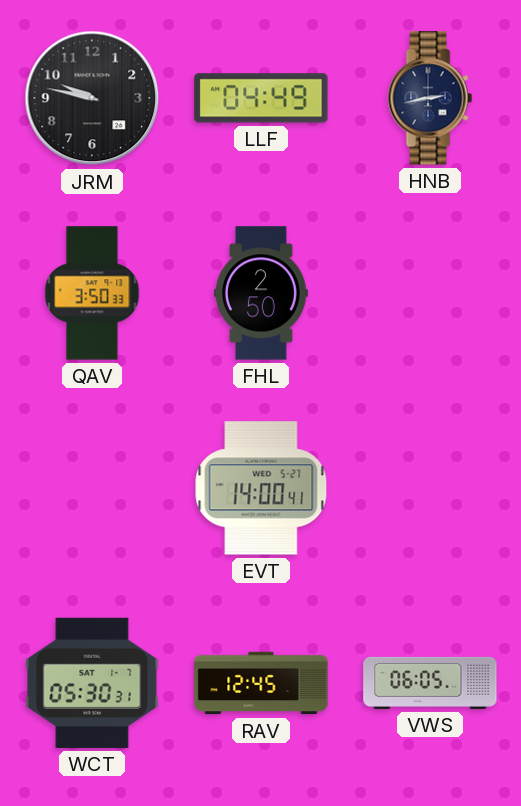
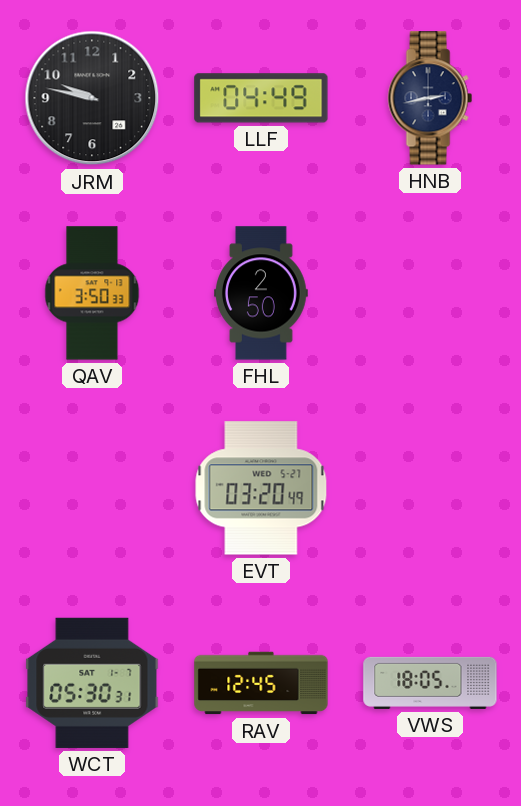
EVT: 14:00 -> 03:20
VWS: 06:05 -> 18:05
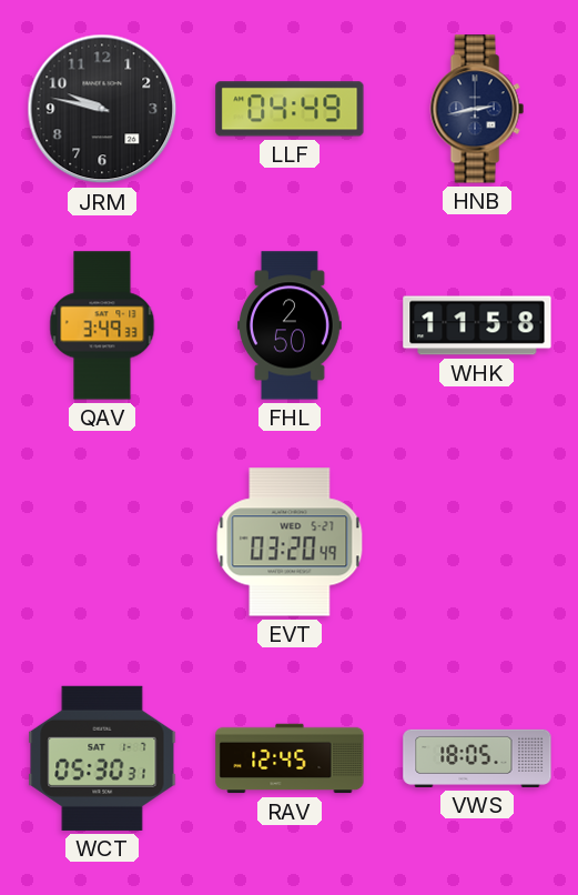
QAV: 3:50 -> 3:49
WHK: none -> 11:58
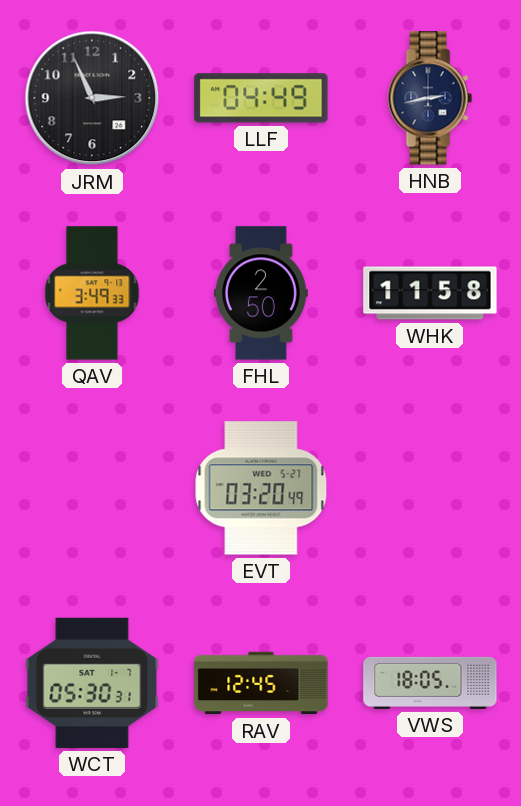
JRM: 9:47 -> 2:56
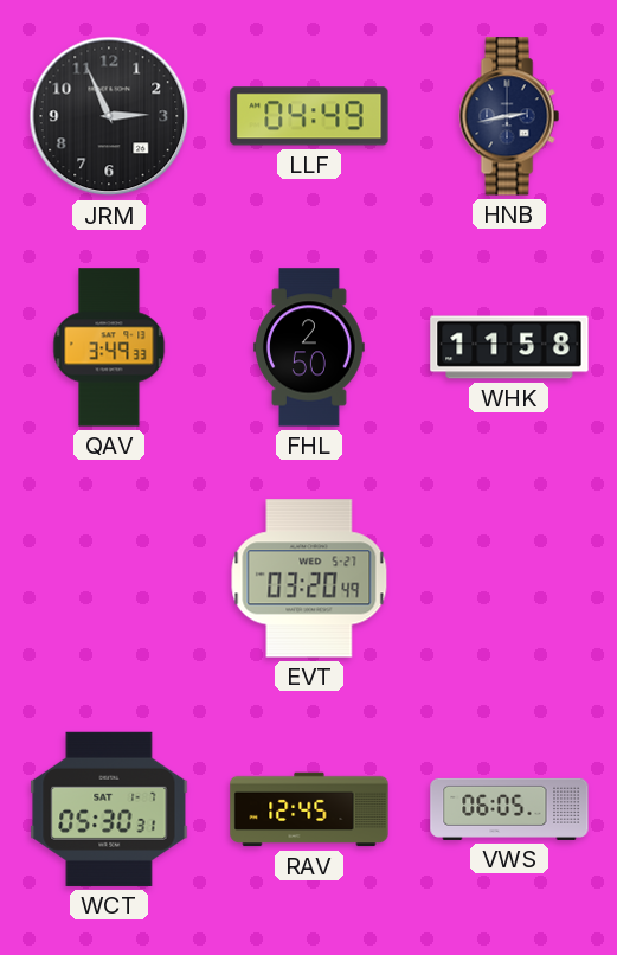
VWS: 18:05 -> 06:05
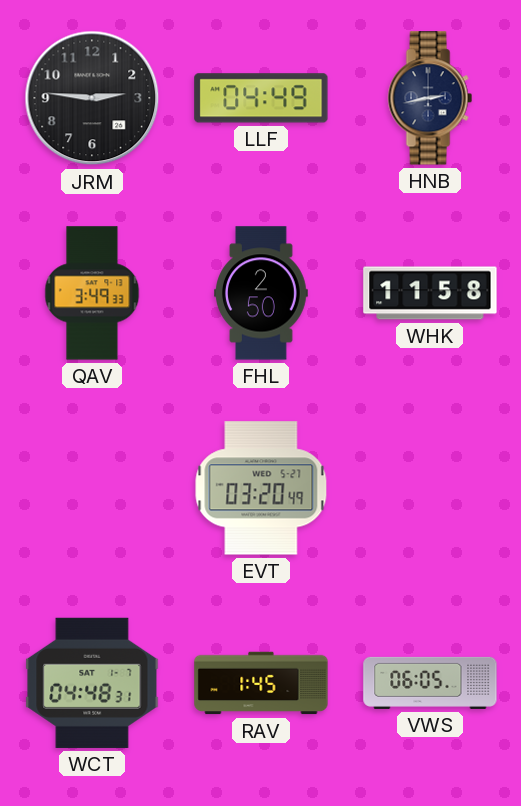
JRM: 2:56 -> 2:46
WCT: 05:30 -> 04:48
RAV: 12:45 -> 1:45
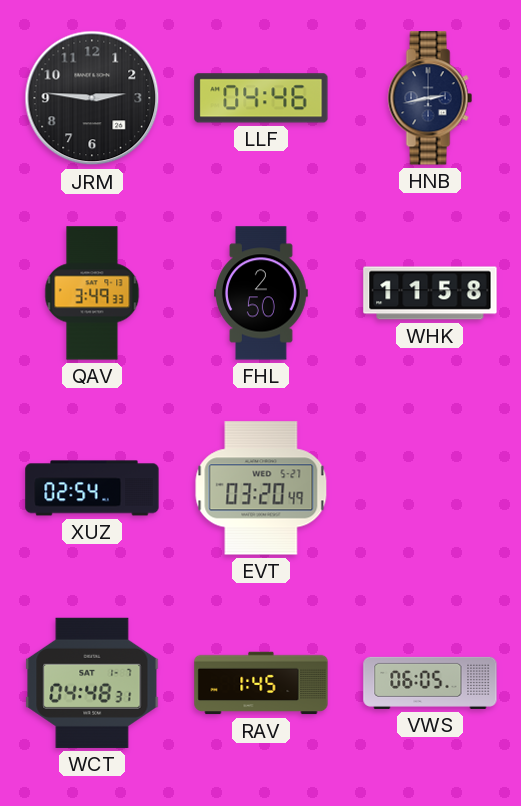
LLF: 04:49 -> 04:46
XUZ: none -> 02:54
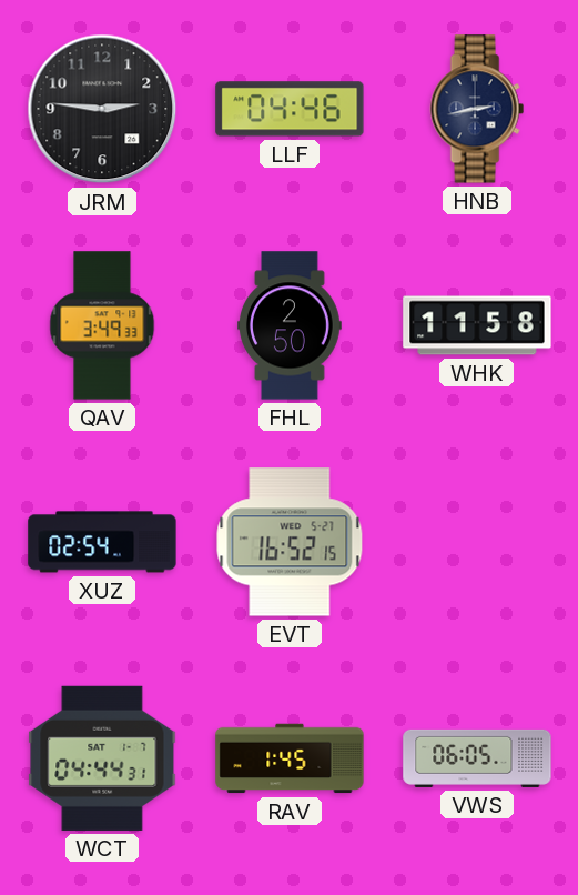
EVT: 03:20 -> 16:52
WCT: 04:48 -> 04:44
